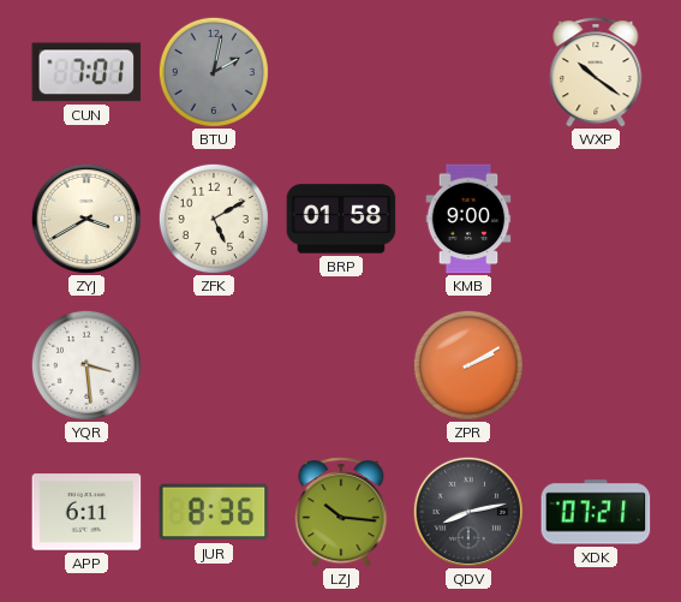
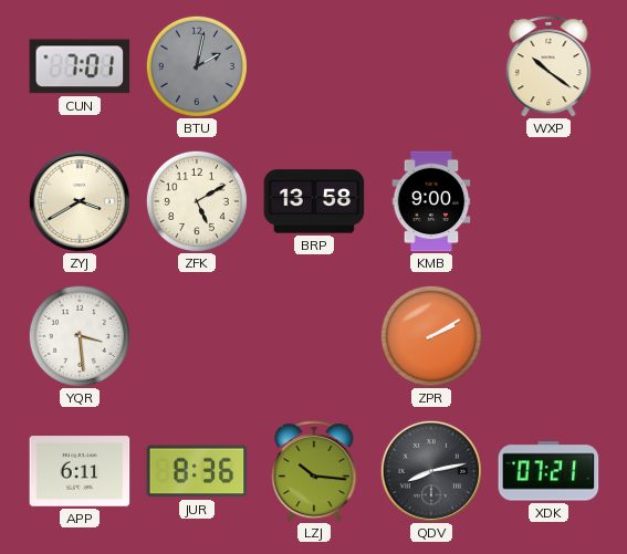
BRP: 01:58 -> 13:58
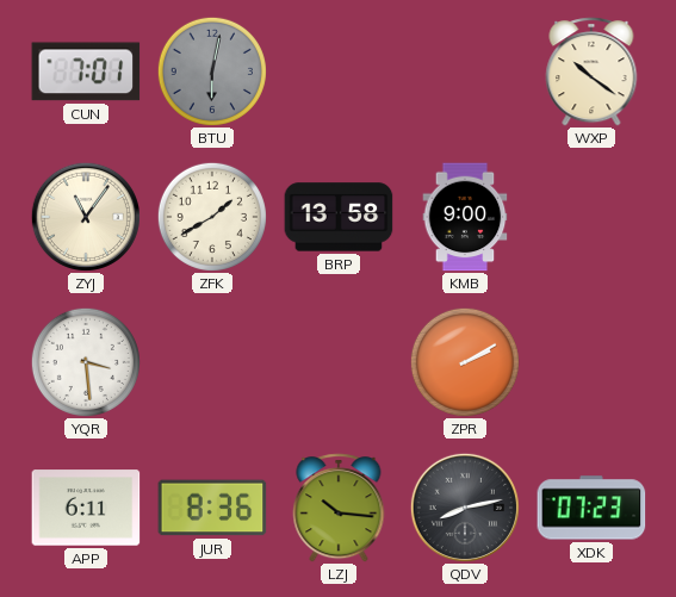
BTU: 2:02 -> 6:02
ZYJ: 3:40 -> 11:06
ZFK: 5:10 -> 1:40
XDK: 07:21 -> 07:23
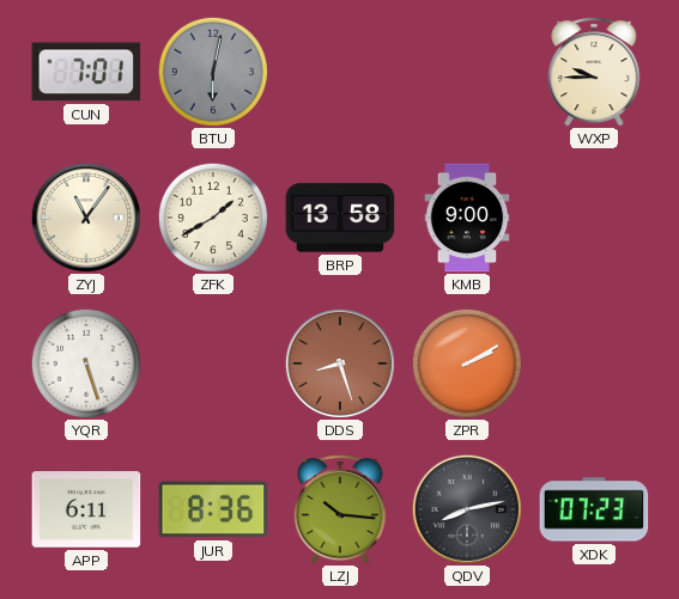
WXP: 10:21 -> 9:45
YQR: 3:29 -> 5:27
DDS: none -> 8:27
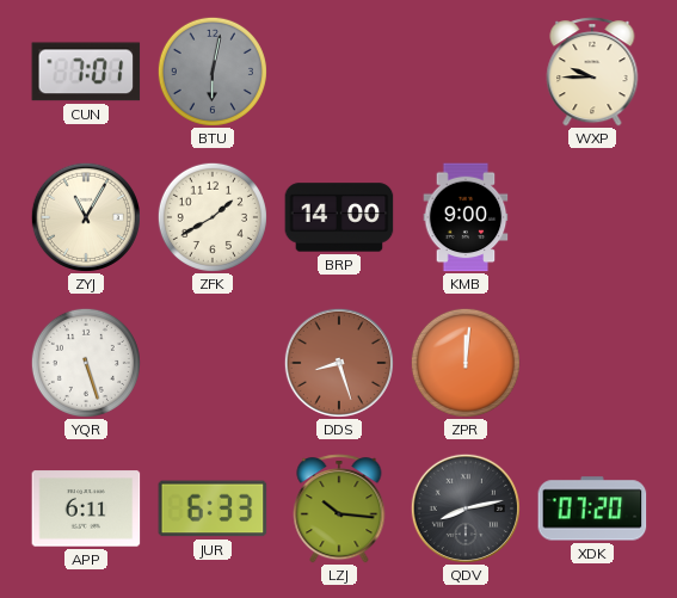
ZYJ: 11:06 -> 11:05
BRP: 13:58 -> 14:00
ZPR: 2:10 -> 12:01
JUR: 8:36 -> 6:33
XDK: 07:23 -> 07:20
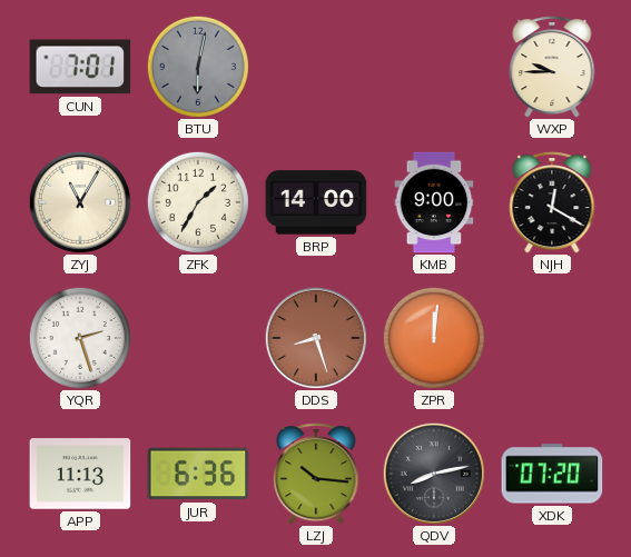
ZFK: 1:40 -> 1:35
NJH: none -> 12:20
YQR: 5:27 -> 2:27
APP: 6:11 -> 11:13
JUR: 6:33 -> 6:36
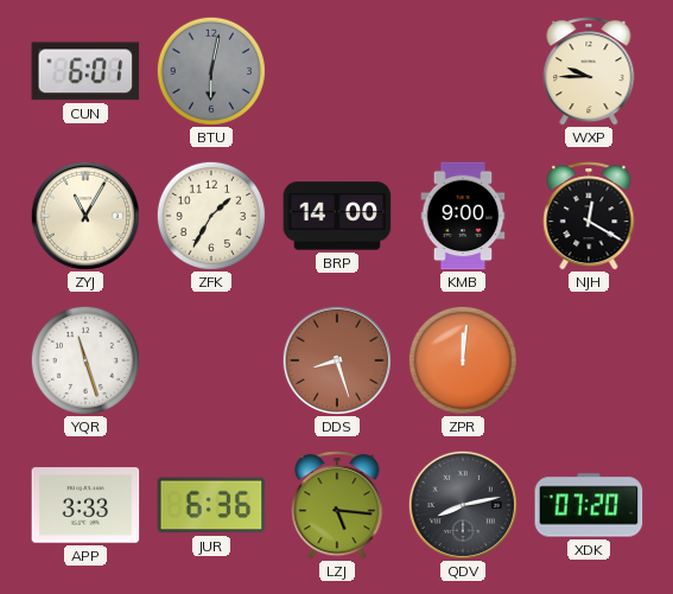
CUN: 7:01 -> 6:01
YQR: 2:27 -> 11:27
APP: 11:13 -> 3:33
LZJ: 10:16 -> 5:16
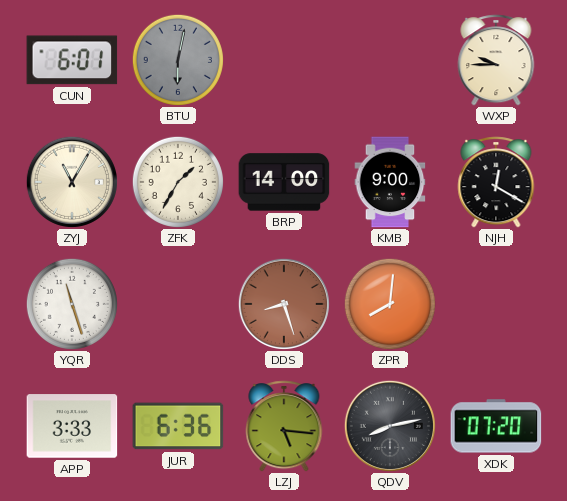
ZPR: 12:01 -> 8:01
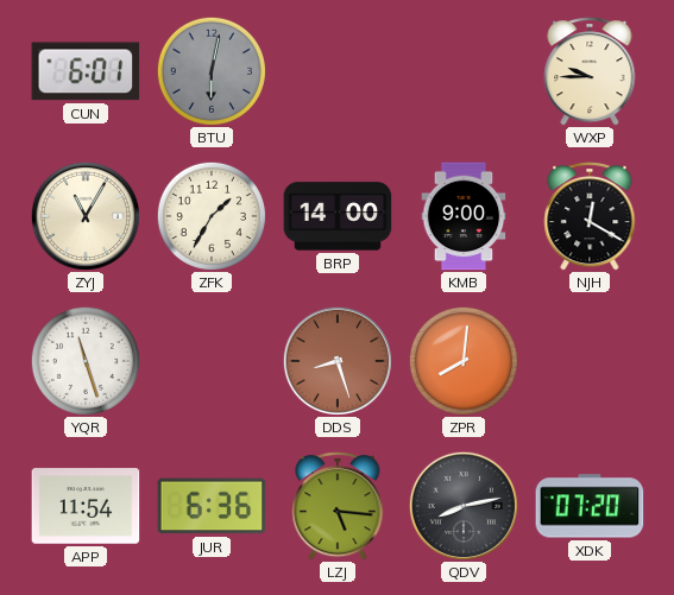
APP: 3:33 -> 11:54
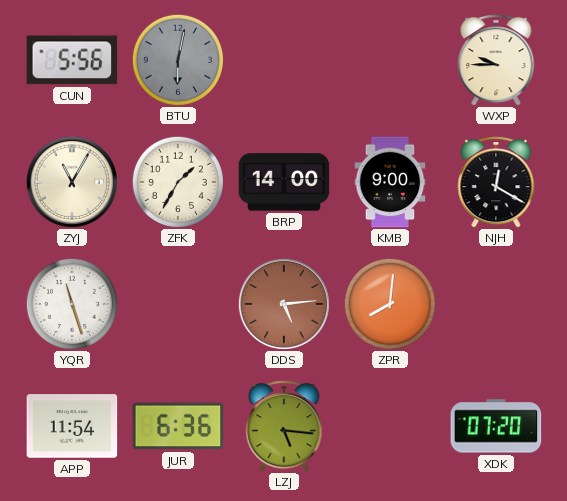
CUN: 6:01 -> 5:56
DDS: 8:27 -> 5:14
QDV: 8:13 -> none
